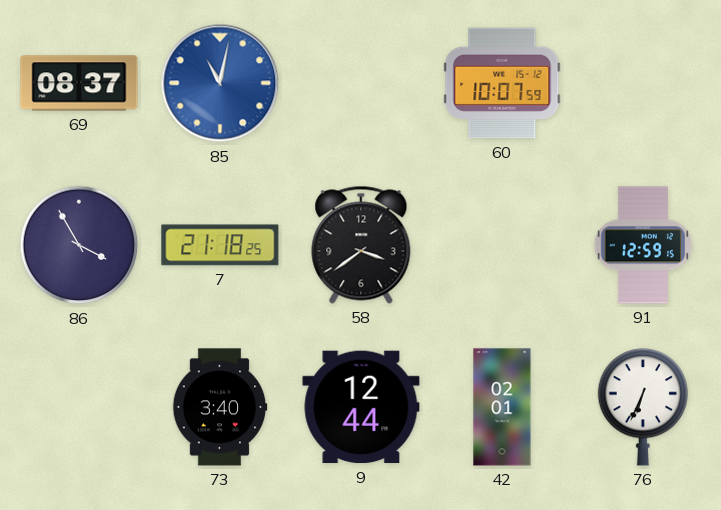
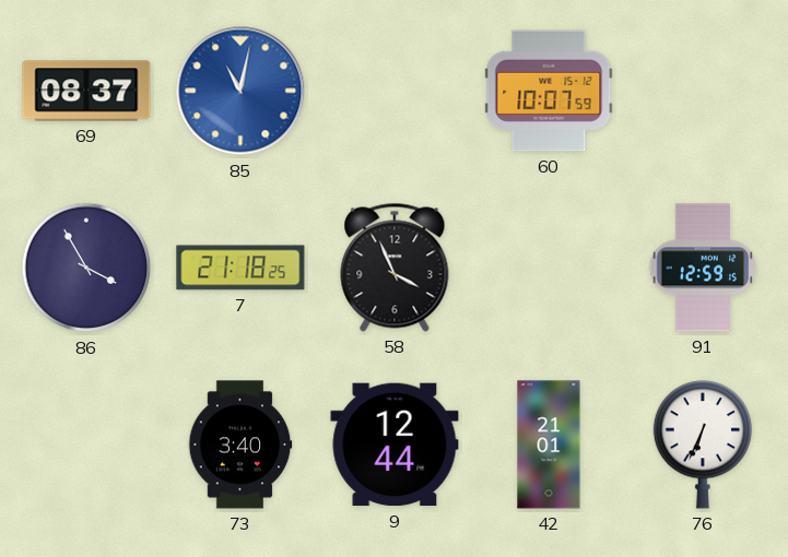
58: 3:39 -> 3:56
42: 02:01 -> 21:01
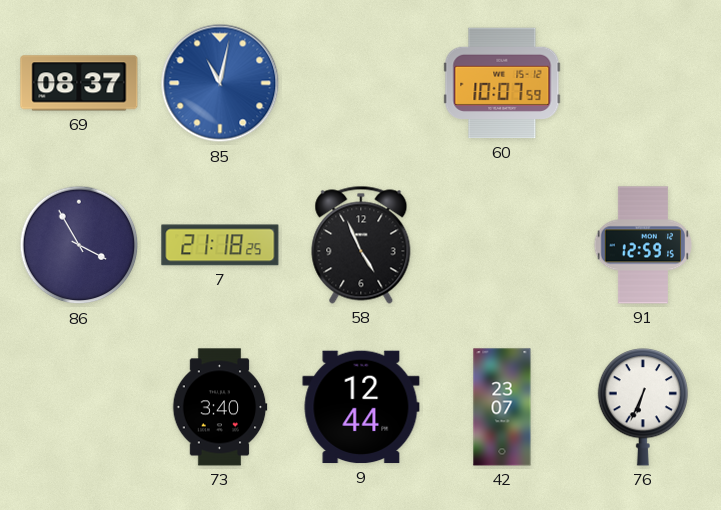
58: 3:56 -> 4:56
42: 21:01 -> 23:07
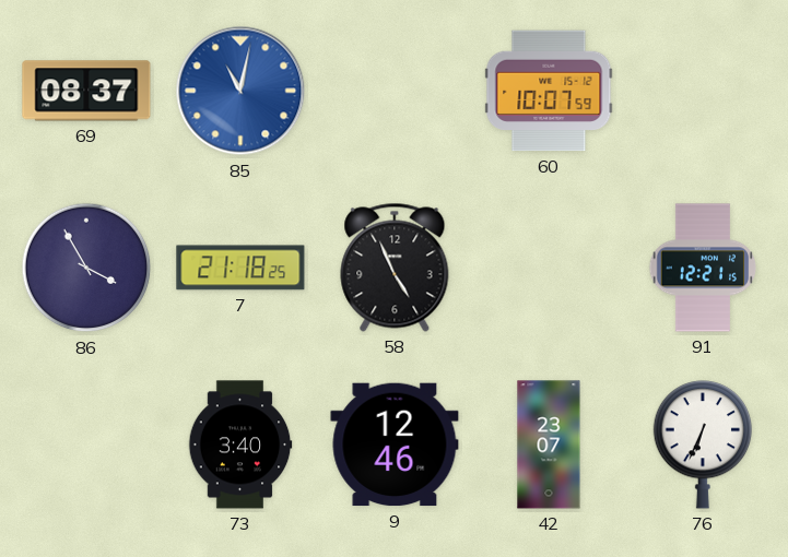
91: 12:59 -> 12:21
9: 12:44 -> 12:46
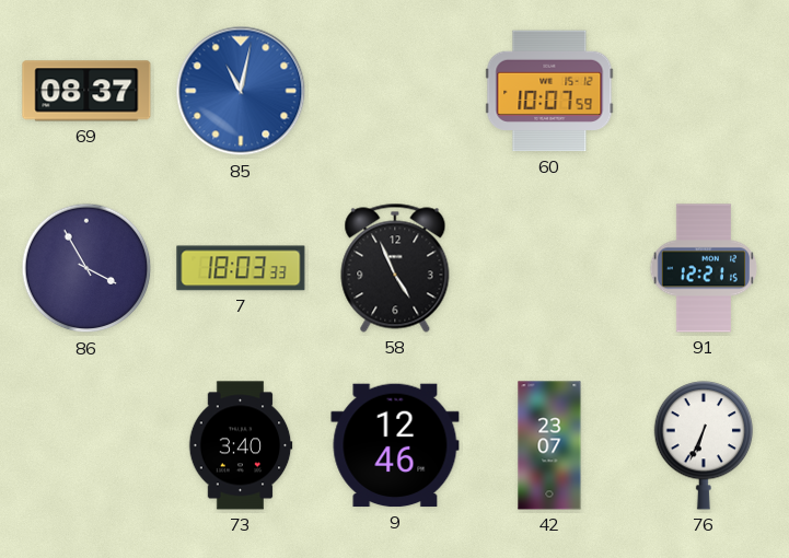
7: 21:18 -> 18:03
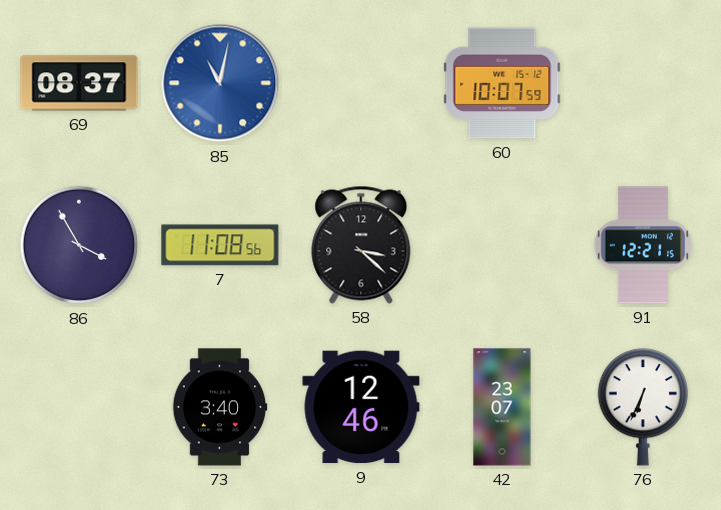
7: 18:03 -> 11:08
58: 4:56 -> 3:22
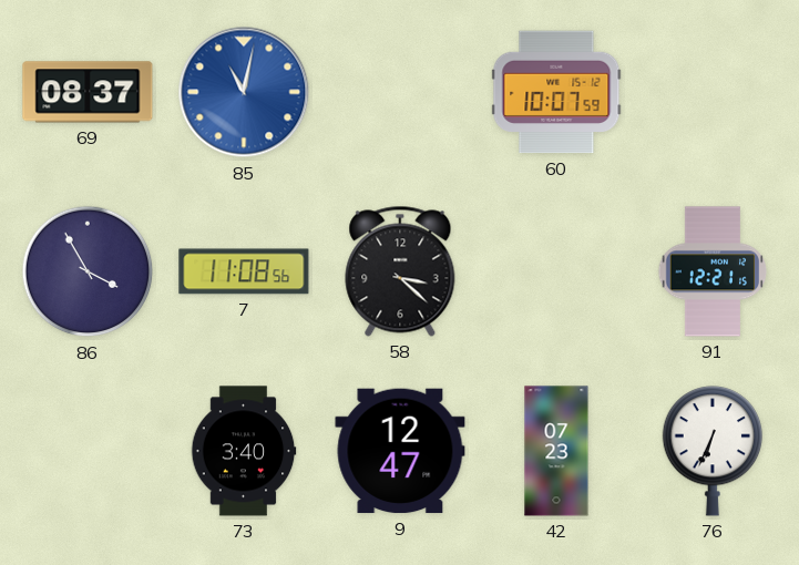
9: 12:46 -> 12:47
42: 23:07 -> 07:23
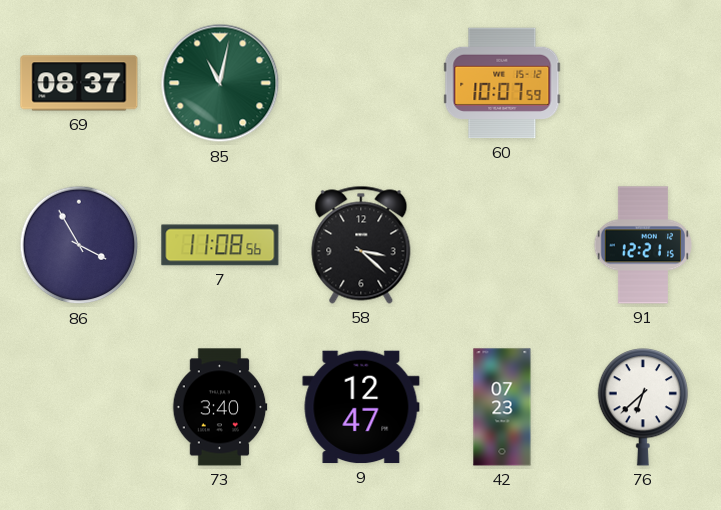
85 dial: blue -> green
76: 6:34 -> 6:38
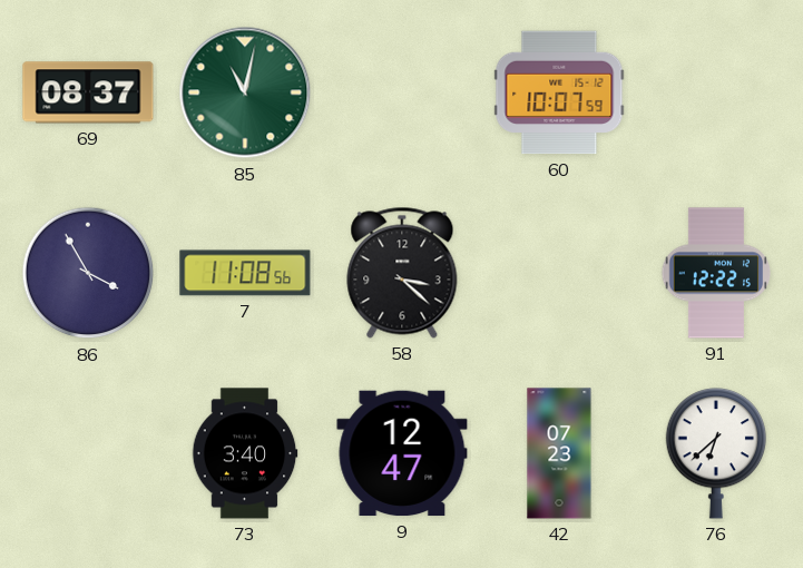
91: 12:21 -> 12:22
